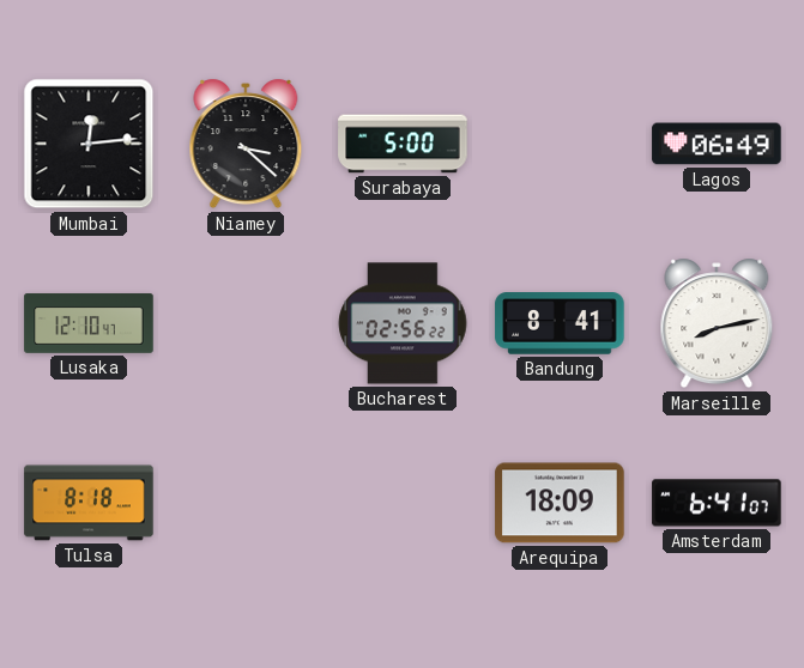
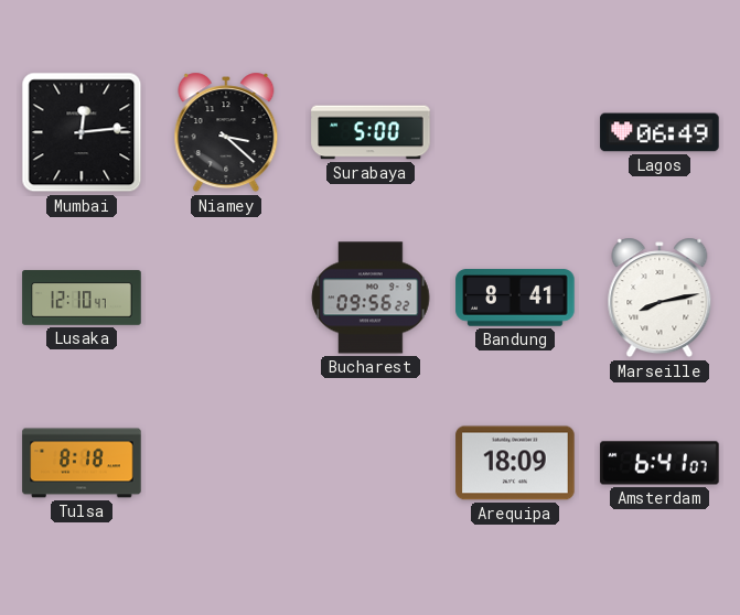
Bucharest: 02:56 -> 09:56
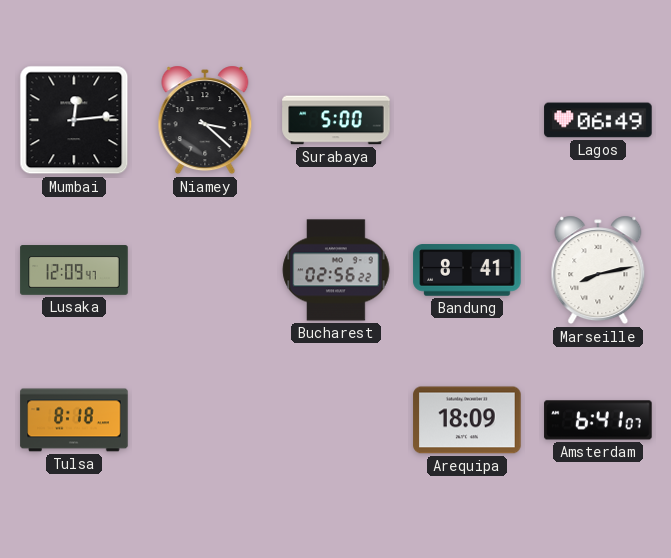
Lusaka: 12:10 -> 12:09
Bucharest: 09:56 -> 02:56
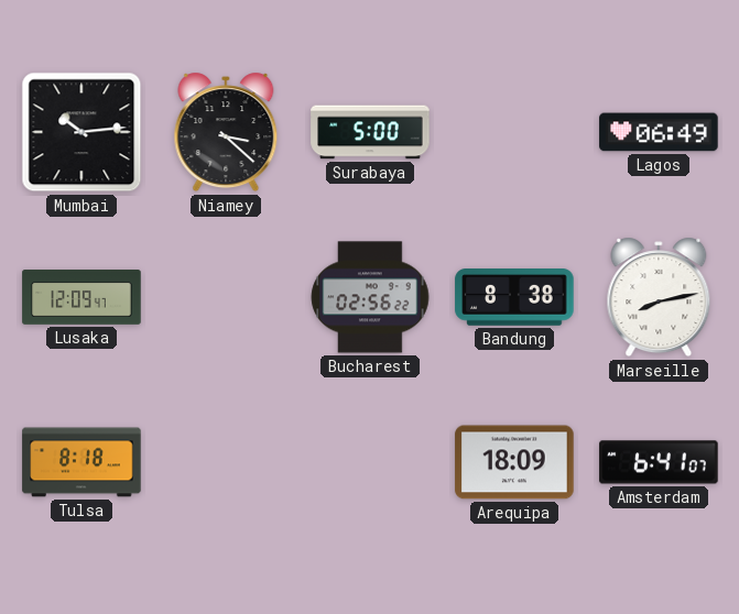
Mumbai: 12:14 -> 10:14
Bandung: 8:41 -> 8:38
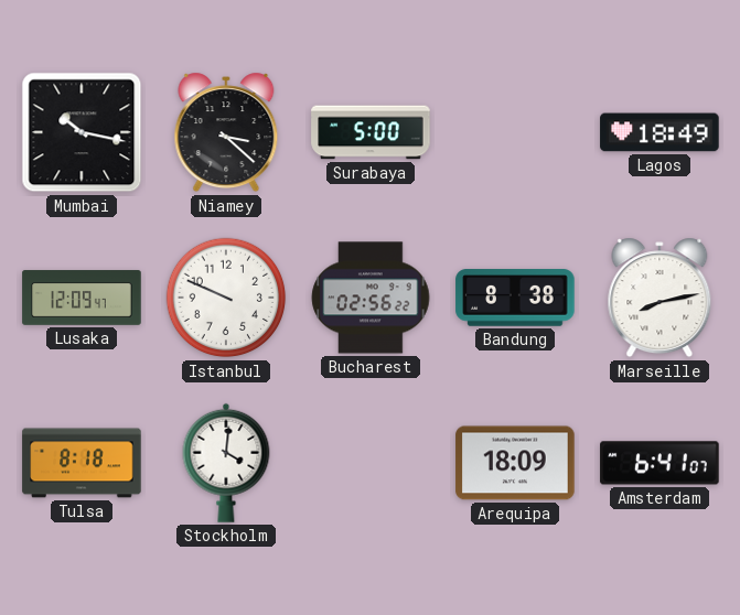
Mumbai: 10:14 -> 10:17
Lagos: 06:49 -> 18:49
Istanbul: none -> 9:49
Stockholm: none -> 4:01
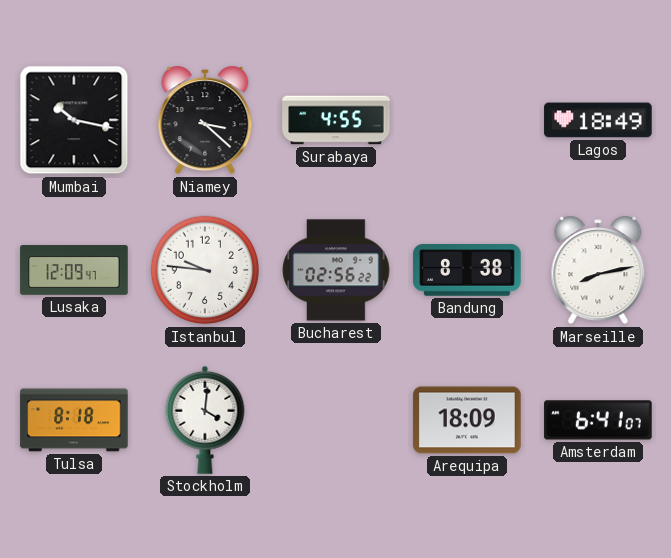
Surabaya: 5:00 -> 4:55
Istanbul: 9:49 -> 9:46
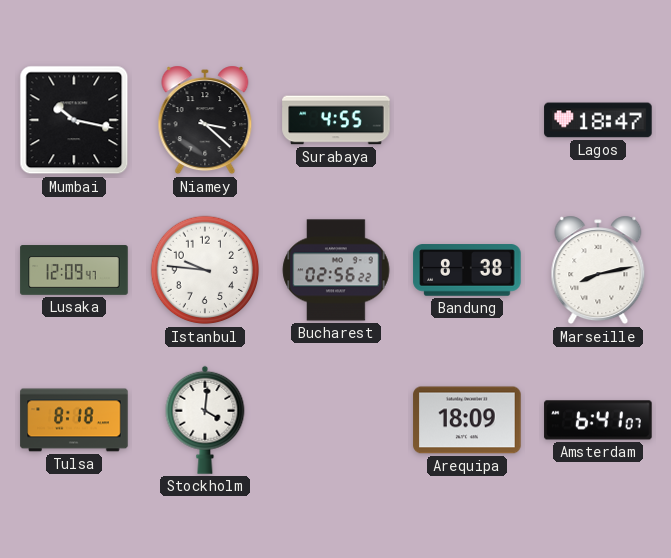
Lagos: 18:49 -> 18:47
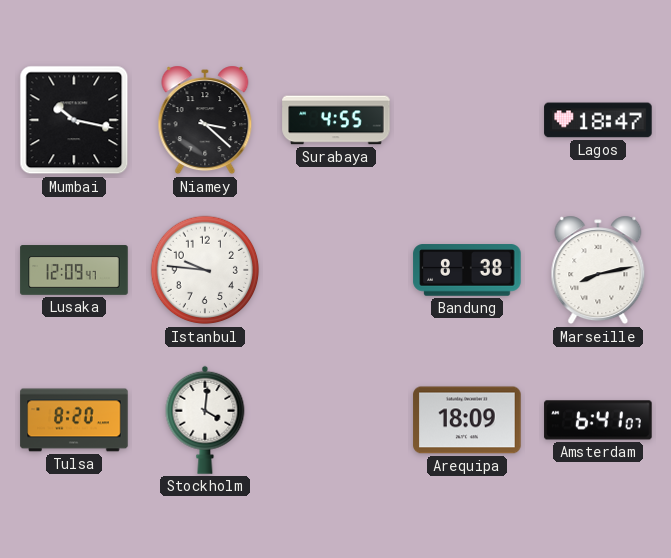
Bucharest: 02:56 -> none
Tulsa: 8:18 -> 8:20
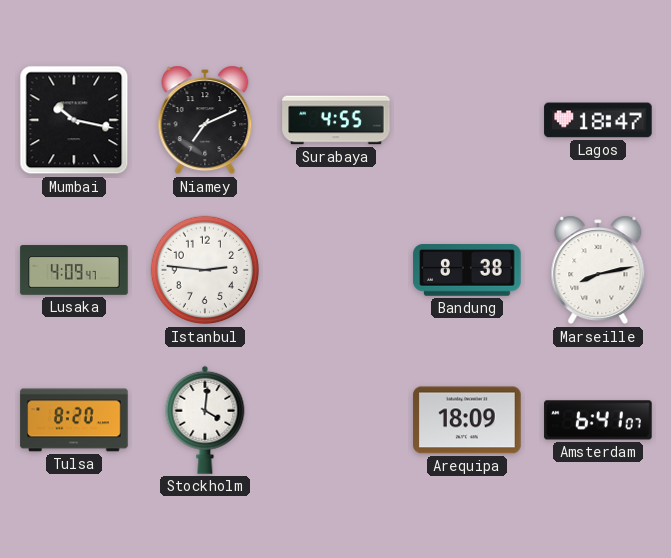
Niamey: 3:22 -> 7:11
Lusaka: 12:09 -> 4:09
Istanbul: 9:46 -> 2:46
